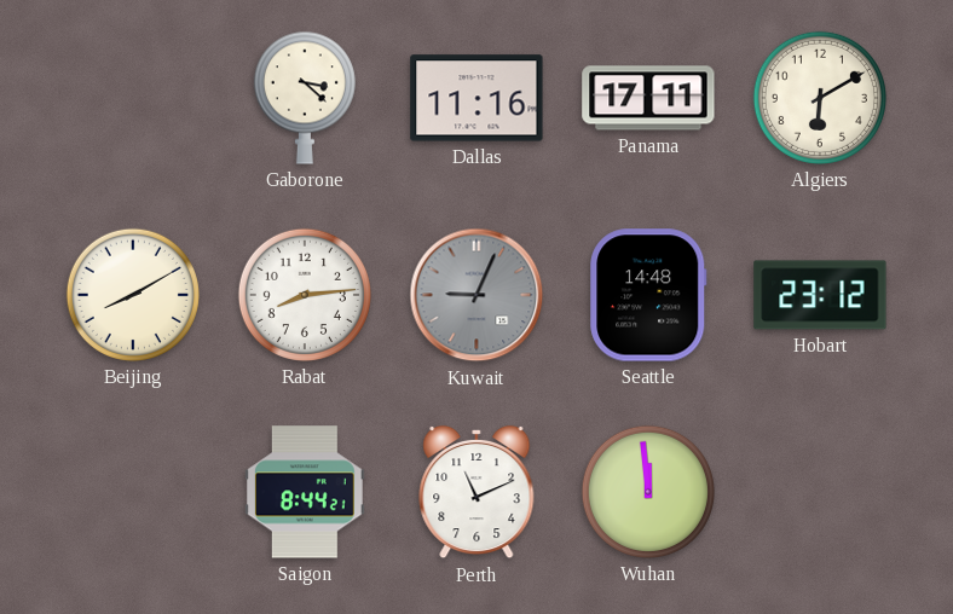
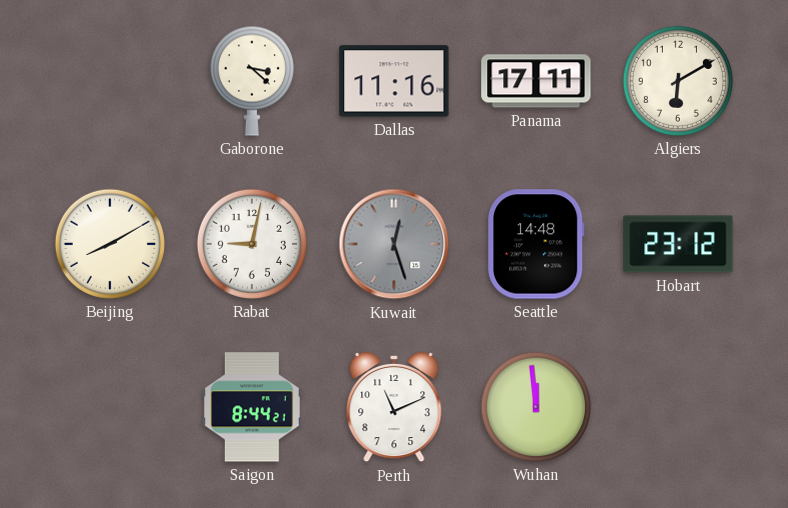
Rabat: 8:14 -> 9:02
Kuwait: 9:04 -> 12:27
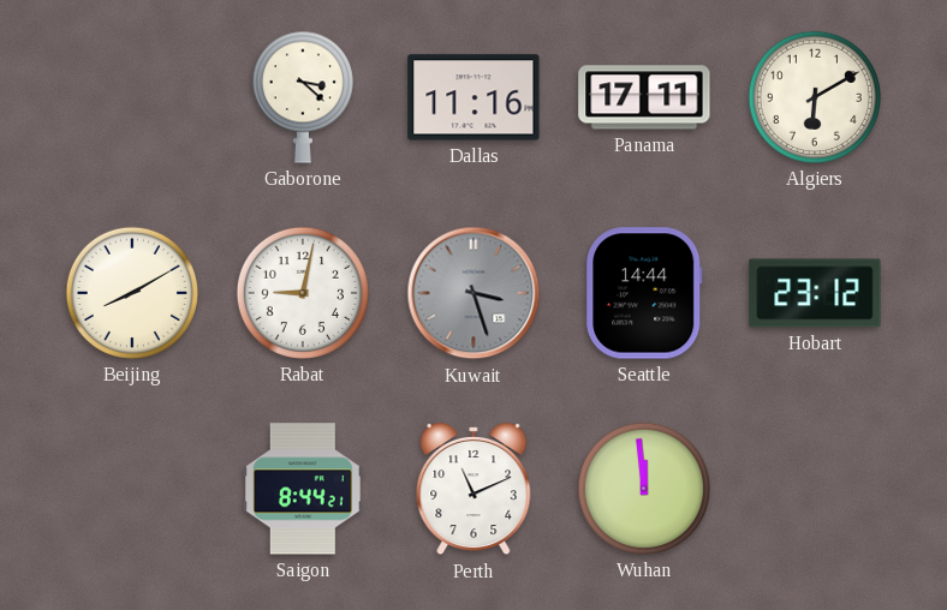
Kuwait: 12:27 -> 3:27
Seattle: 14:48 -> 14:44
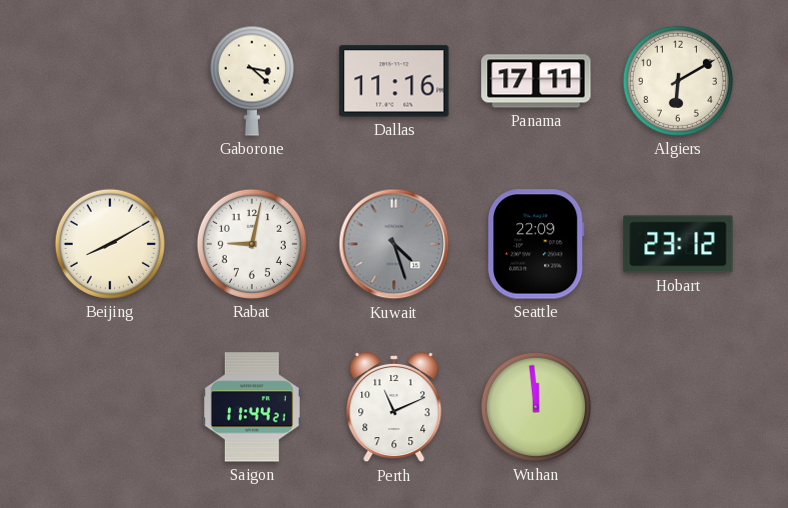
Kuwait: 3:27 -> 4:27
Seattle: 14:44 -> 22:09
Saigon: 8:44 -> 11:44
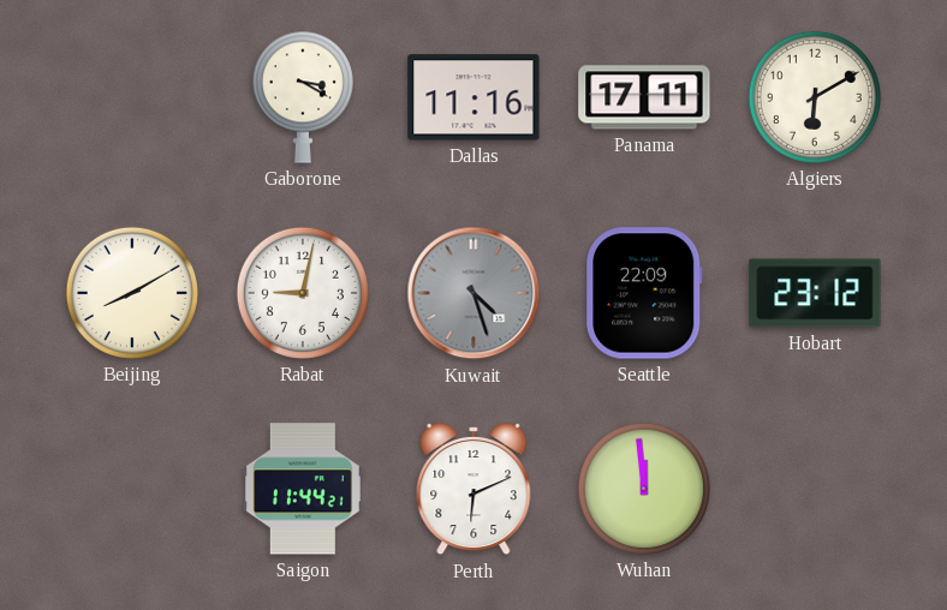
Gaborone: 3:22 -> 3:20
Perth: 11:11 -> 6:11
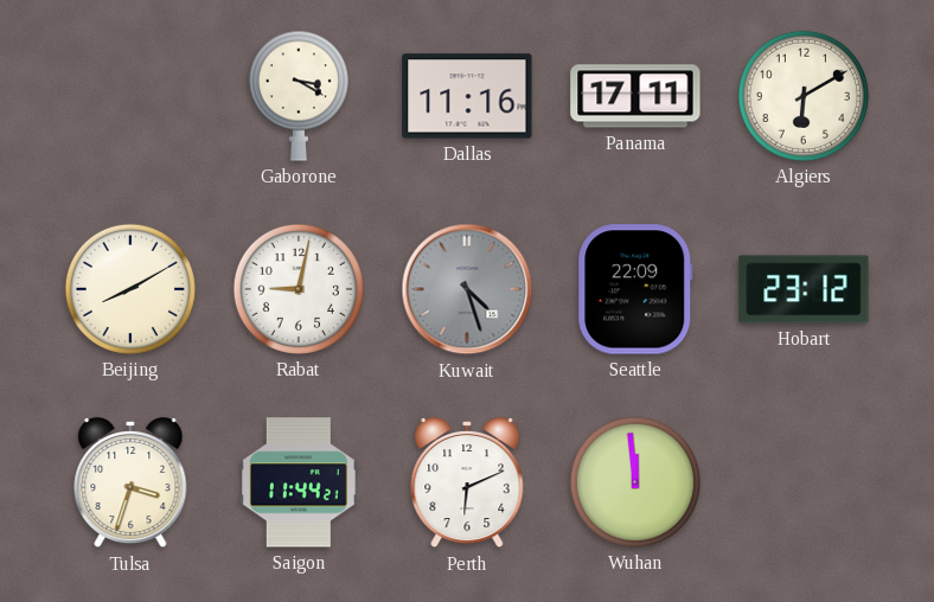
Tulsa: none -> 3:33
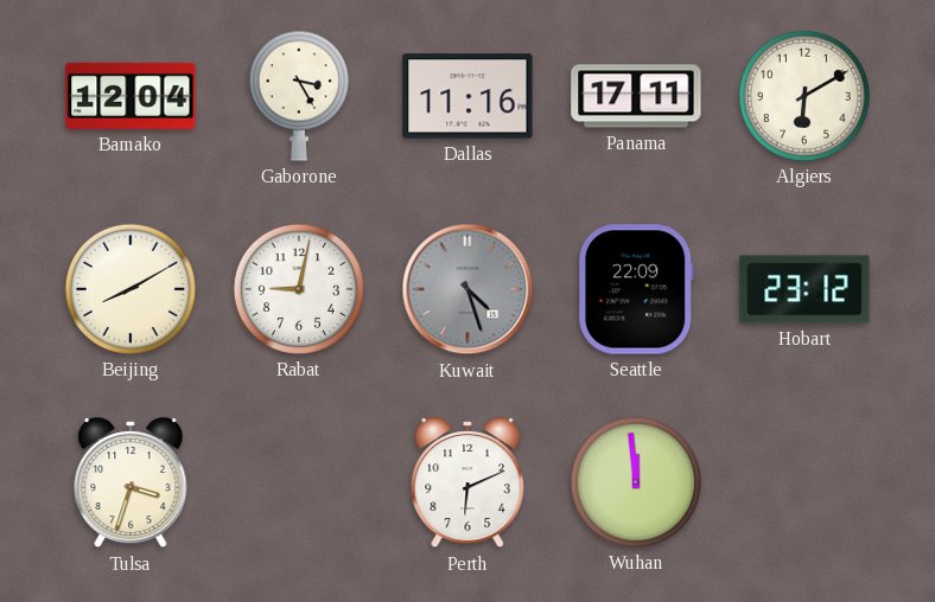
Bamako: none -> 12:04
Gaborone: 3:20 -> 3:25
Saigon: 11:44 -> none
